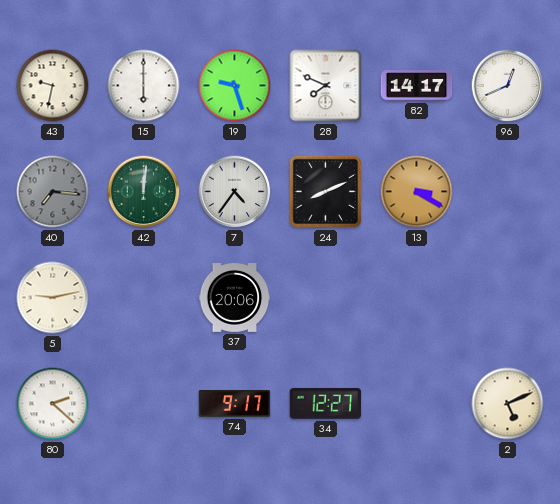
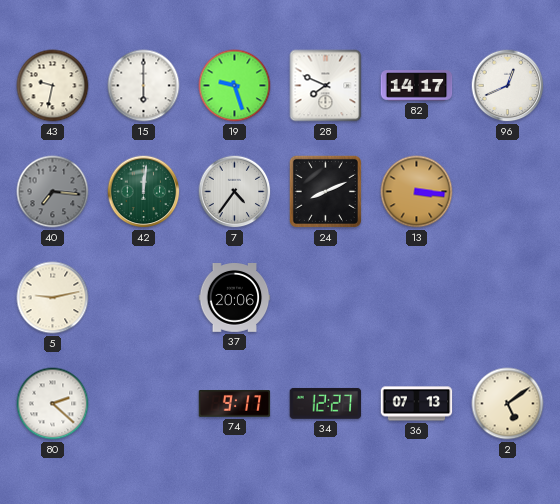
13: 3:20 -> 3:16
36: none -> 07:13
2: 5:11 -> 5:09
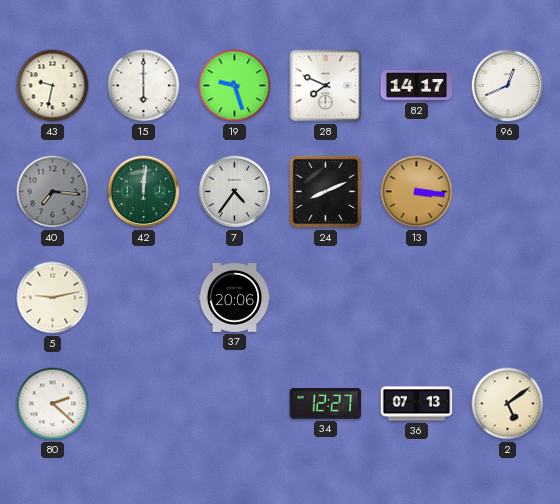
74: 9:17 -> none
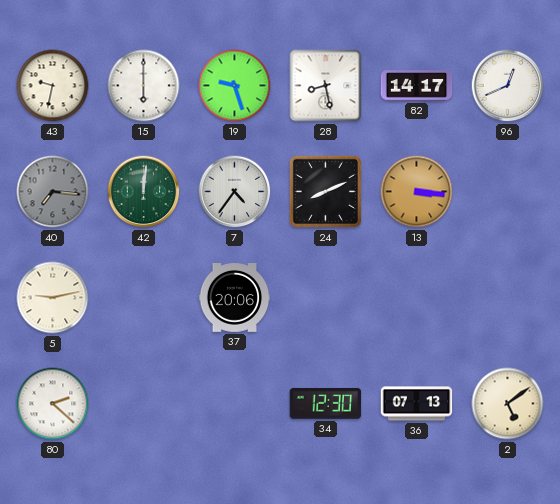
28: 7:49 -> 8:28
34: 12:27 -> 12:30
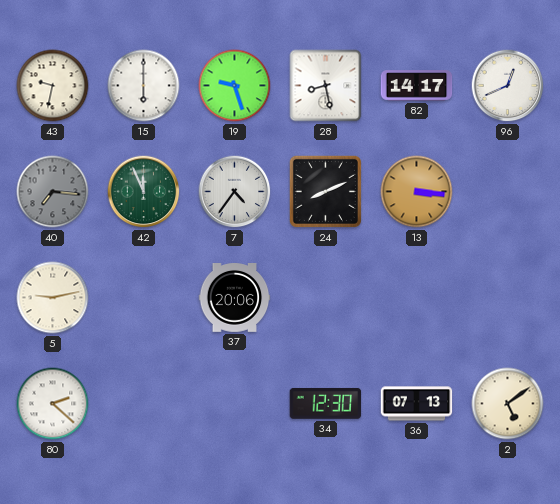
42: 12:01 -> 11:56
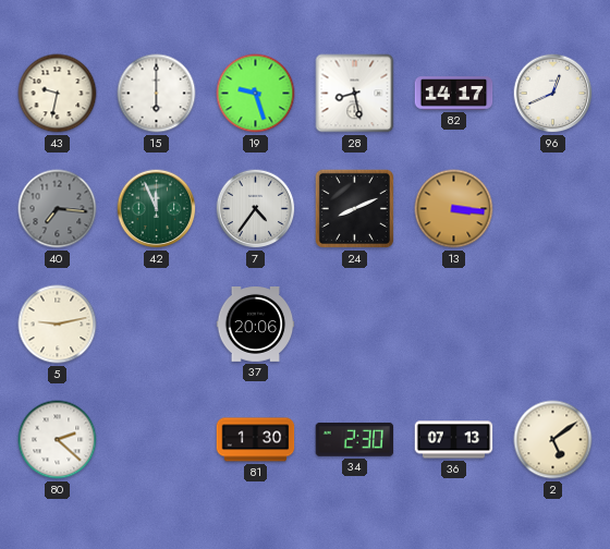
81: none -> 1:30
34: 12:30 -> 2:30
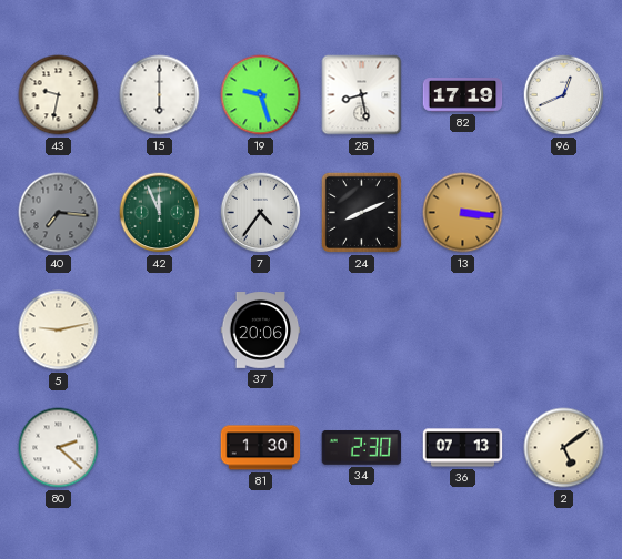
82: 14:17 -> 17:19
